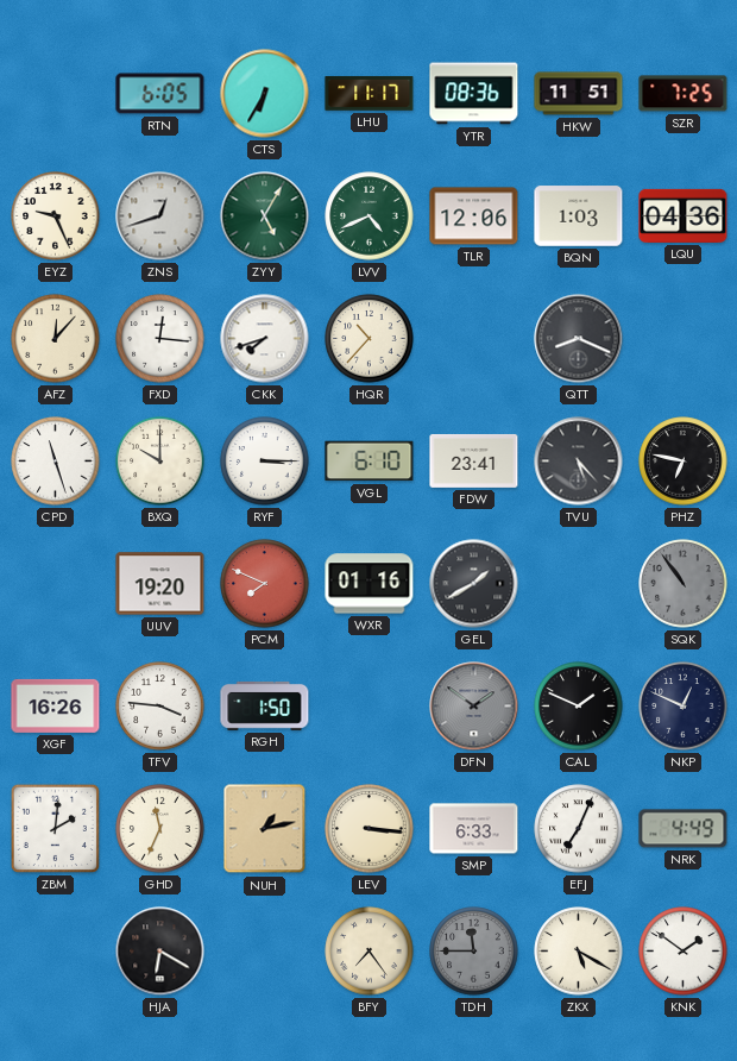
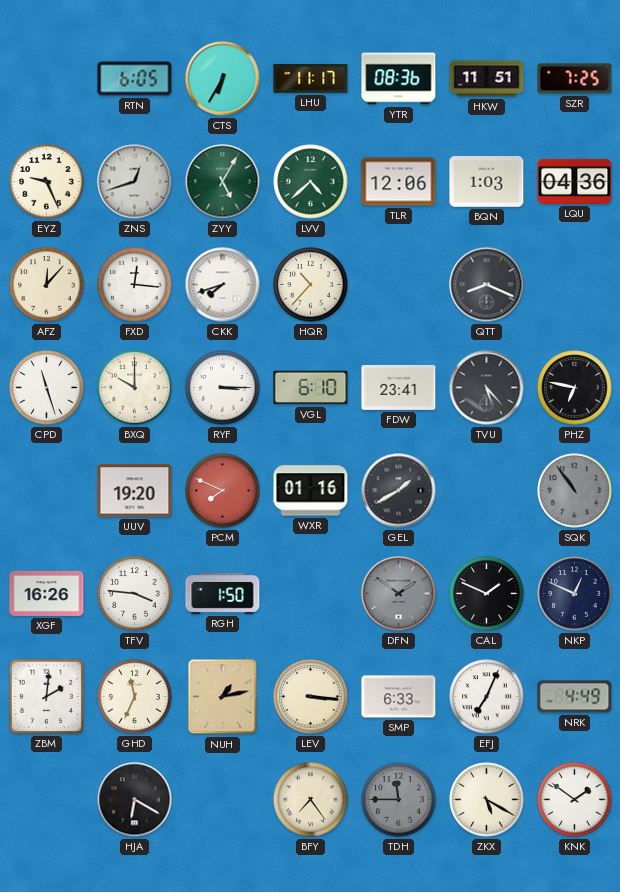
LVV: 4:41 -> 4:38
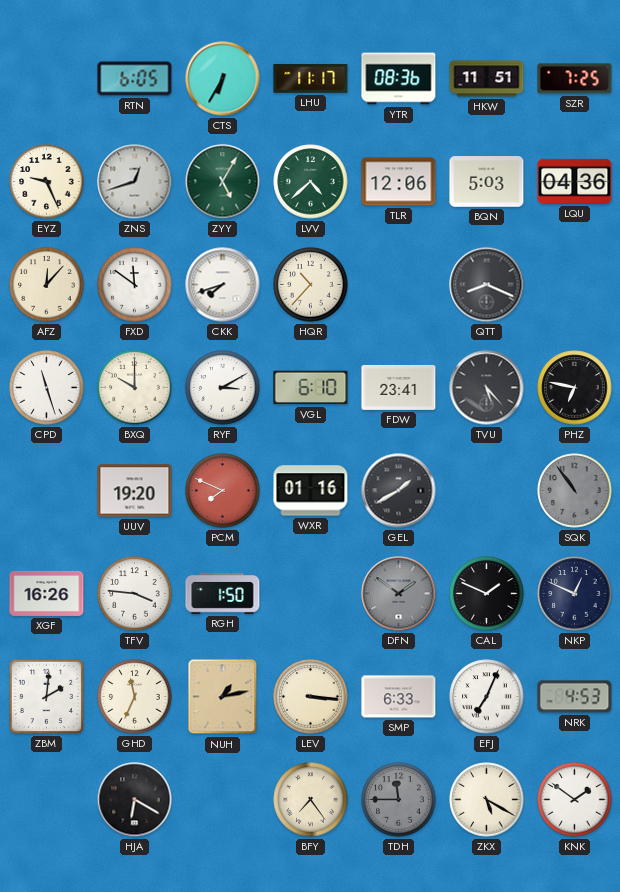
BQN: 1:03 -> 5:03
FXD: 12:16 -> 11:51
RYF: 3:15 -> 3:10
NRK: 4:49 -> 4:53
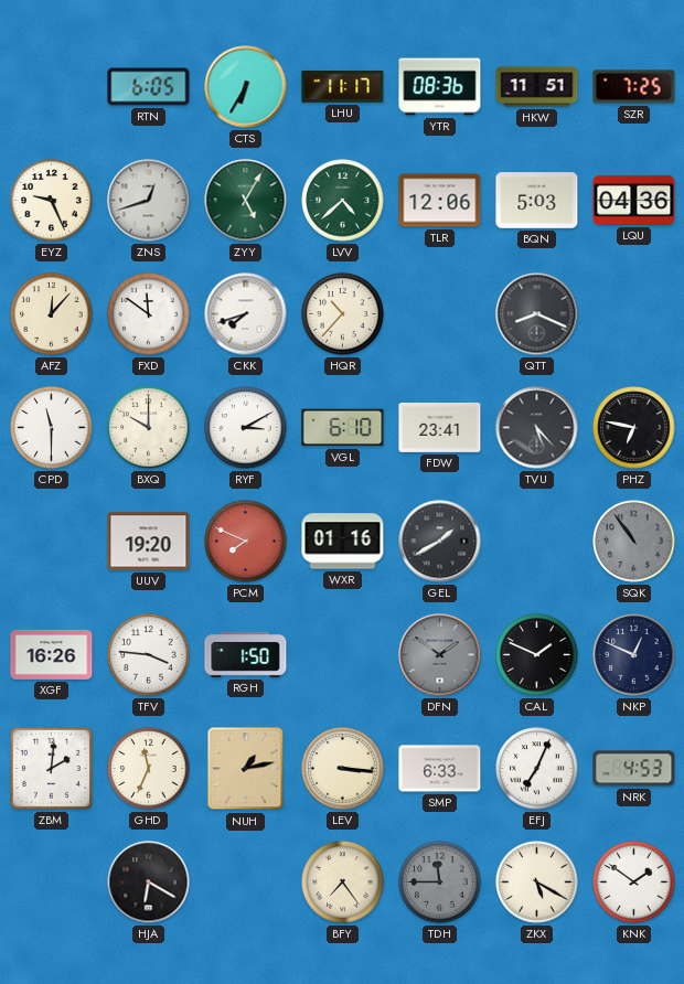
CPD: 11:27 -> 11:30
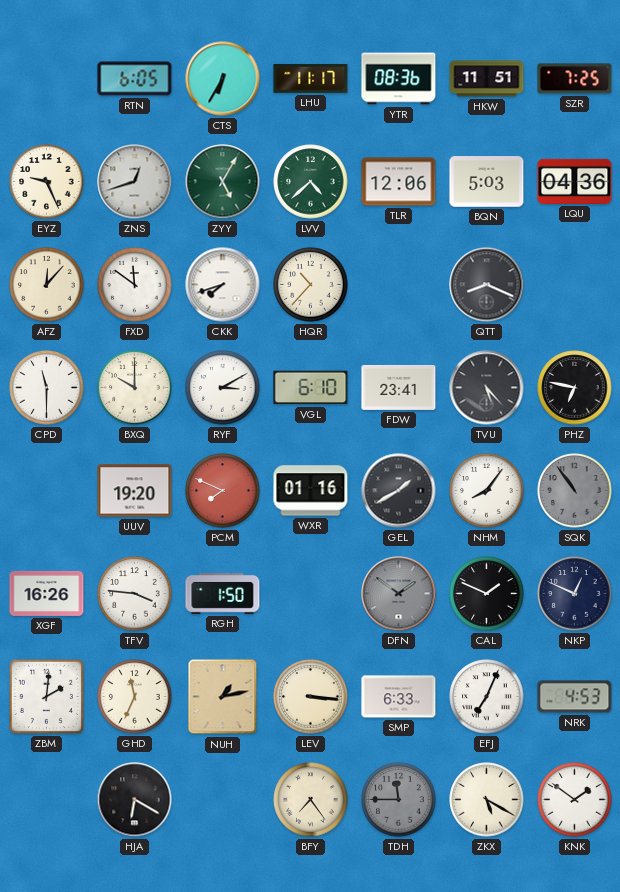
NHM: none -> 8:06
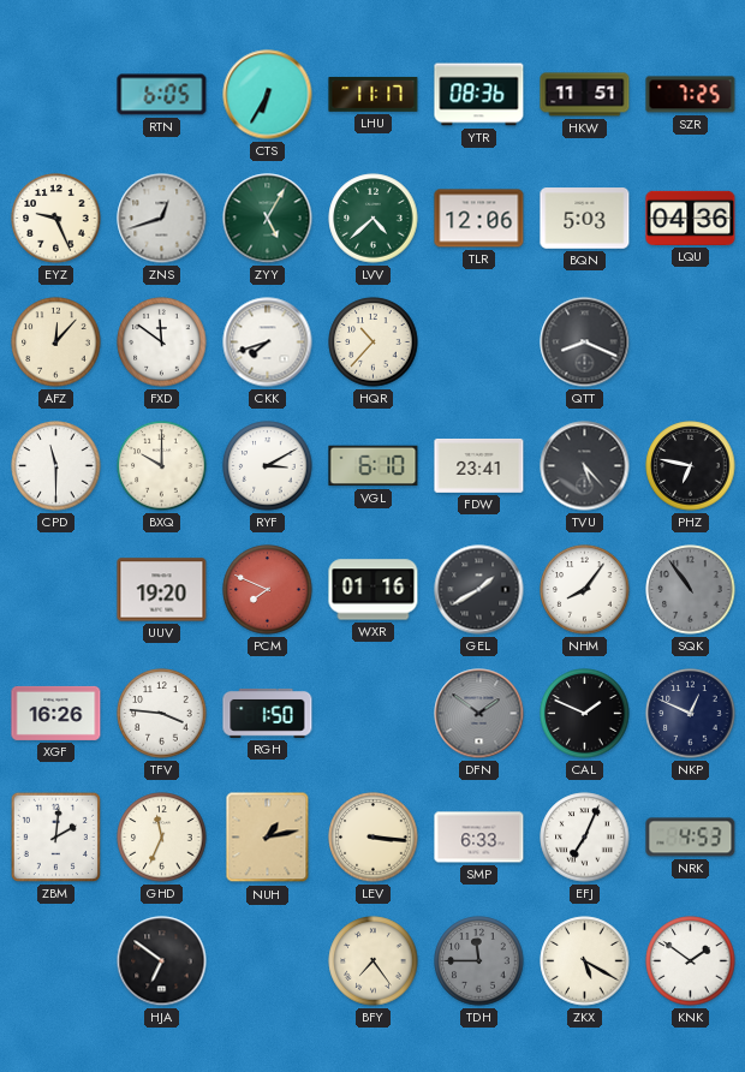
HJA: 6:20 -> 6:51
